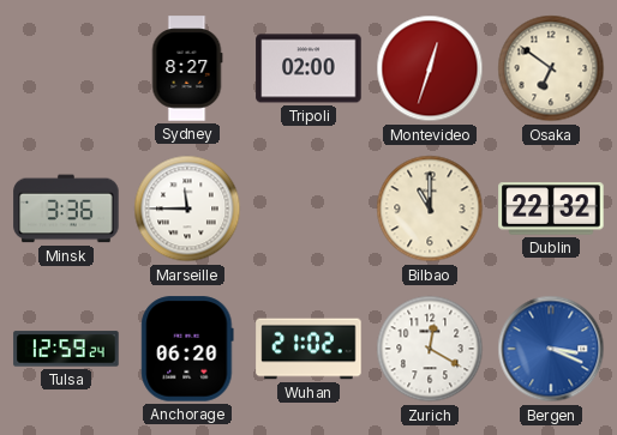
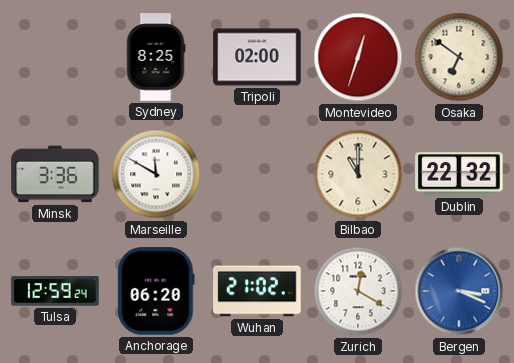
Sydney: 8:27 -> 8:25
Marseille: 11:45 -> 11:50
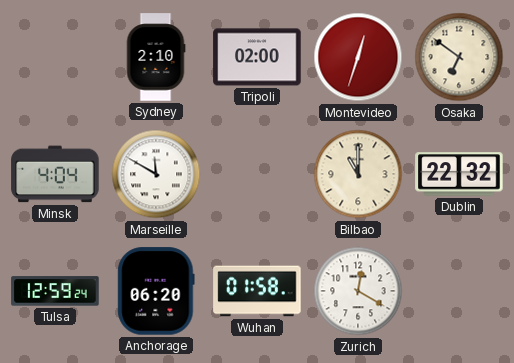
Sydney: 8:25 -> 2:10
Minsk: 3:36 -> 4:04
Wuhan: 21:02 -> 01:58
Bergen: 3:19 -> none
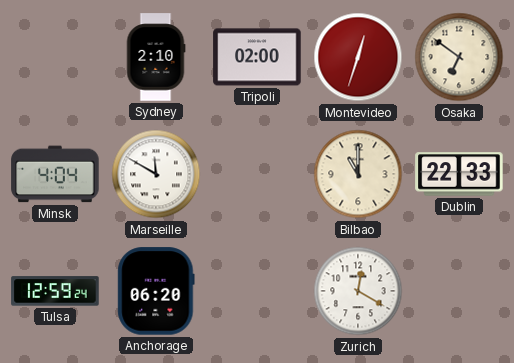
Dublin: 22:32 -> 22:33
Wuhan: 01:58 -> none
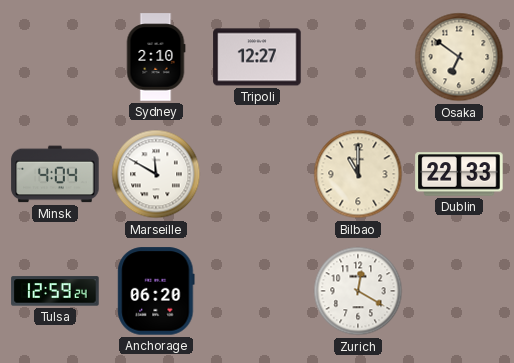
Tripoli: 02:00 -> 12:27
Montevideo: 12:33 -> none
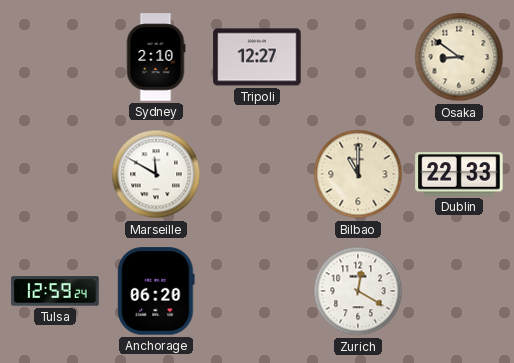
Osaka: 6:51 -> 8:51
Minsk: 4:04 -> none
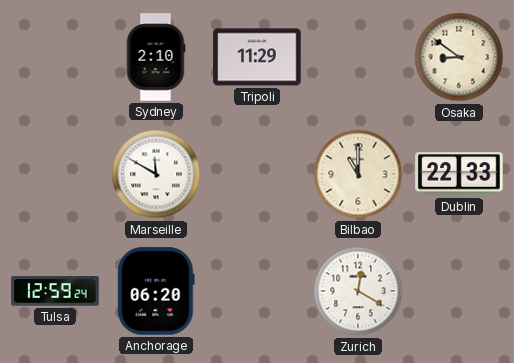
Tripoli: 12:27 -> 11:29
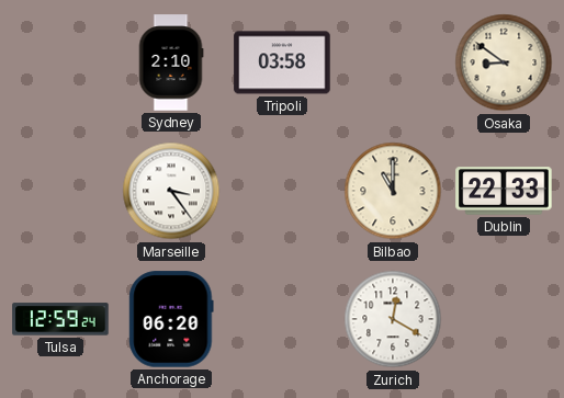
Tripoli: 11:29 -> 03:58
Marseille: 11:50 -> 3:24
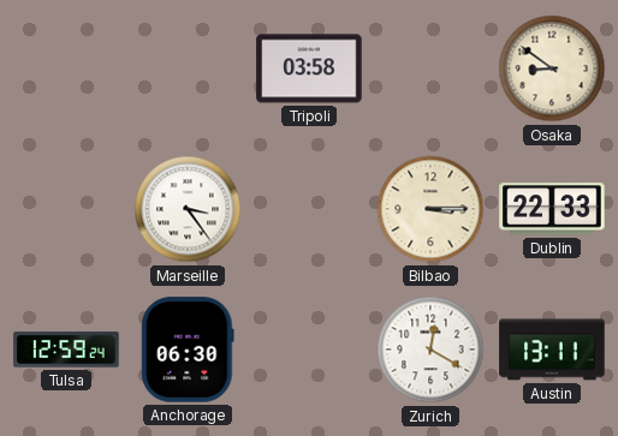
Sydney: 2:10 -> none
Bilbao: 11:00 -> 3:15
Anchorage: 06:20 -> 06:30
Austin: none -> 13:11
